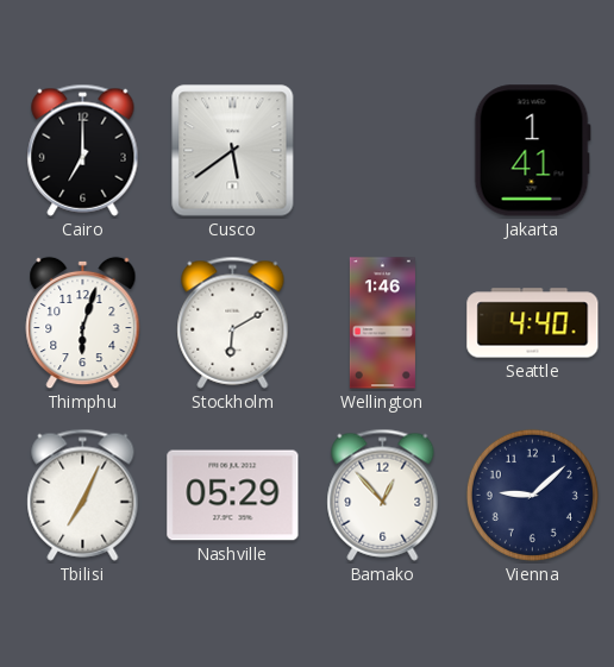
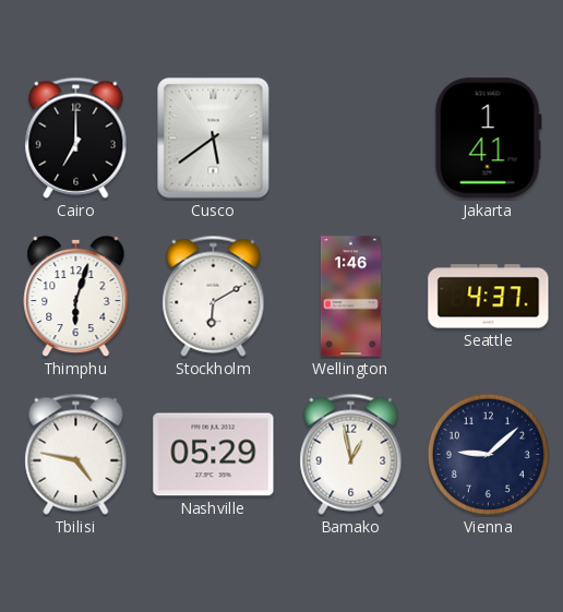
Seattle: 4:40 -> 4:37
Tbilisi: 7:04 -> 4:47
Bamako: 12:53 -> 12:58
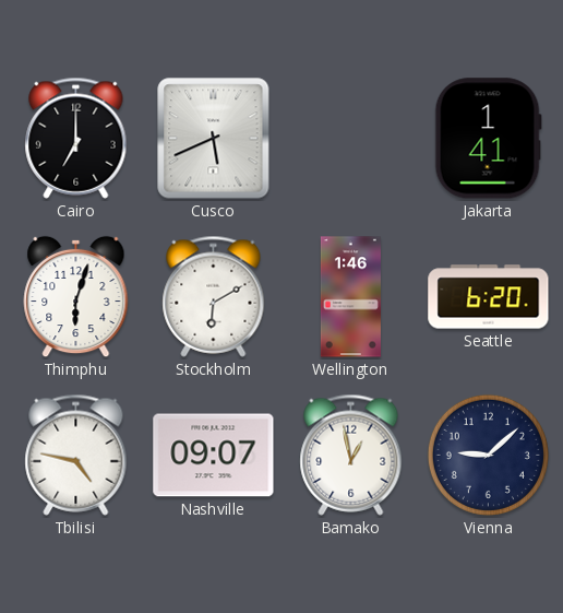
Cusco: 5:39 -> 5:41
Seattle: 4:37 -> 6:20
Nashville: 05:29 -> 09:07
